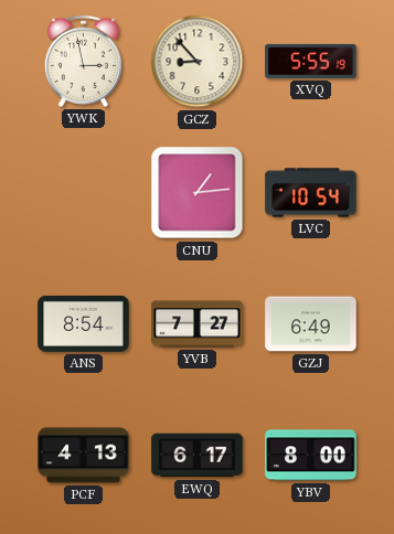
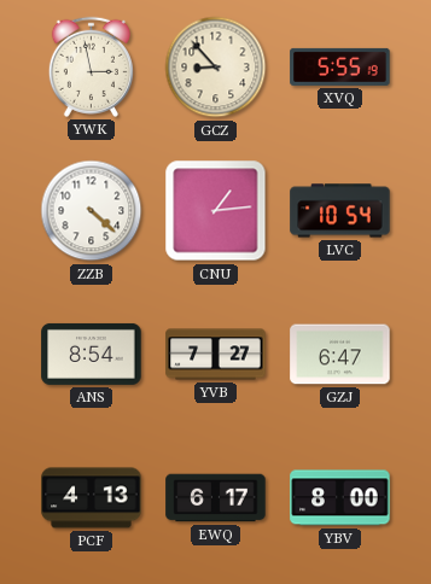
ZZB: none -> 4:22
GZJ: 6:49 -> 6:47
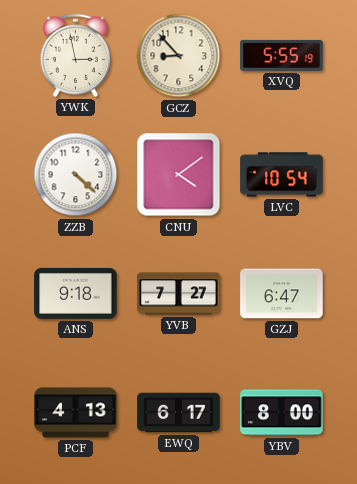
CNU: 1:14 -> 4:09
ANS: 8:54 -> 9:18
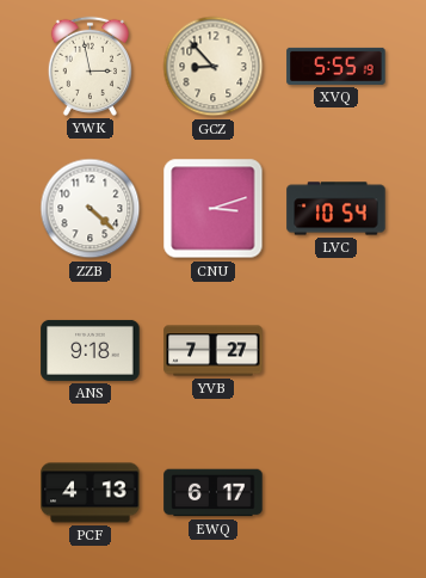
CNU: 4:09 -> 3:12
GZJ: 6:47 -> none
YBV: 8:00 -> none
